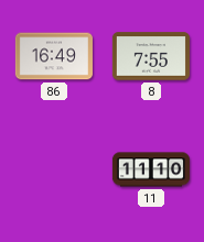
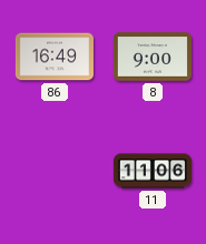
8: 7:55 -> 9:00
11: 11:10 -> 11:06
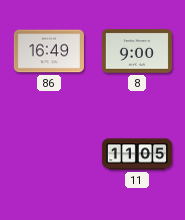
11: 11:06 -> 11:05
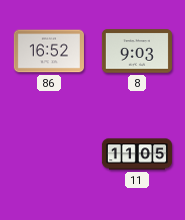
86: 16:49 -> 16:52
8: 9:00 -> 9:03
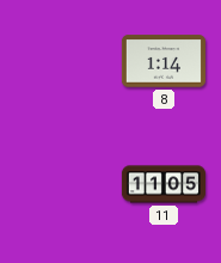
86: 16:52 -> none
8: 9:03 -> 1:14
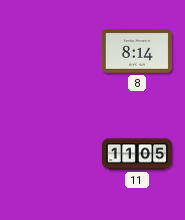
8: 1:14 -> 8:14
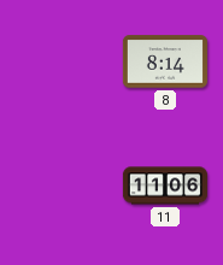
11: 11:05 -> 11:06
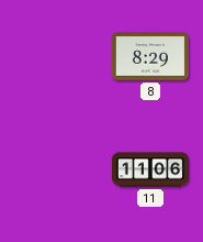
8: 8:14 -> 8:29
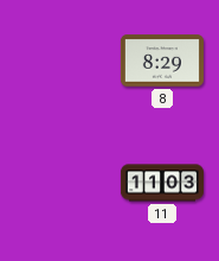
11: 11:06 -> 11:03
